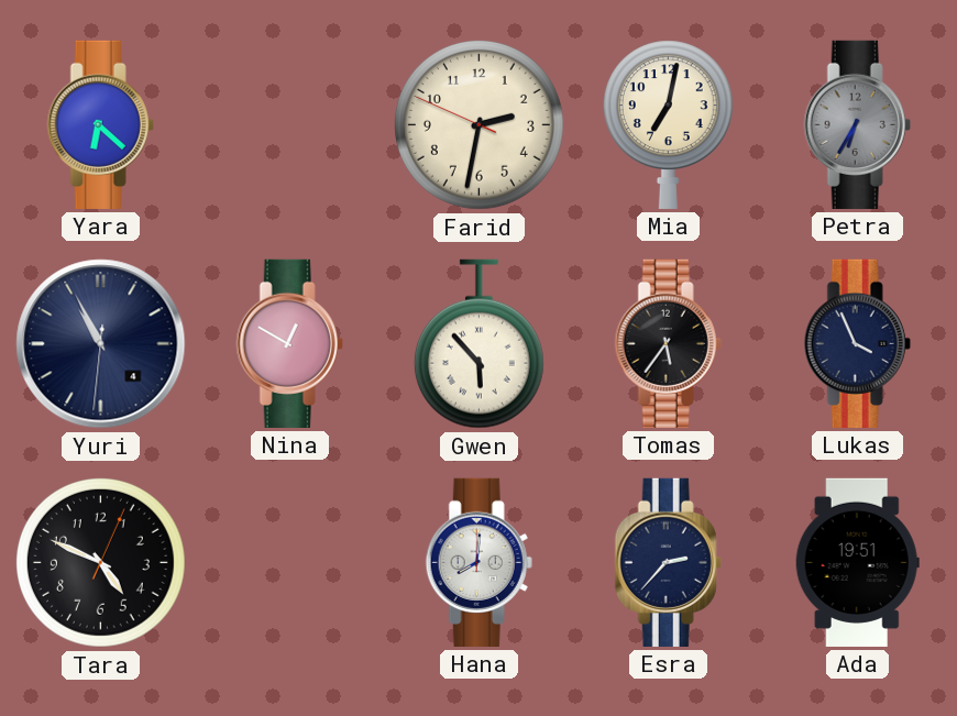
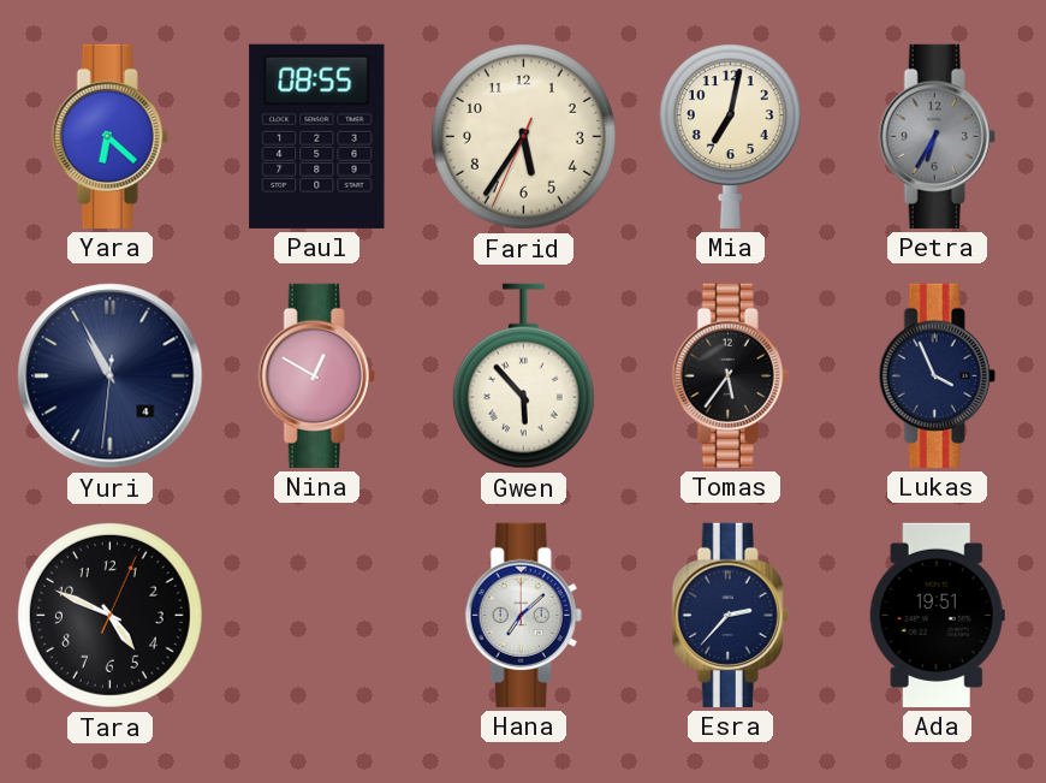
Paul: none -> 08:55
Farid: 2:31 -> 5:35
Hana: 8:01 -> 7:08
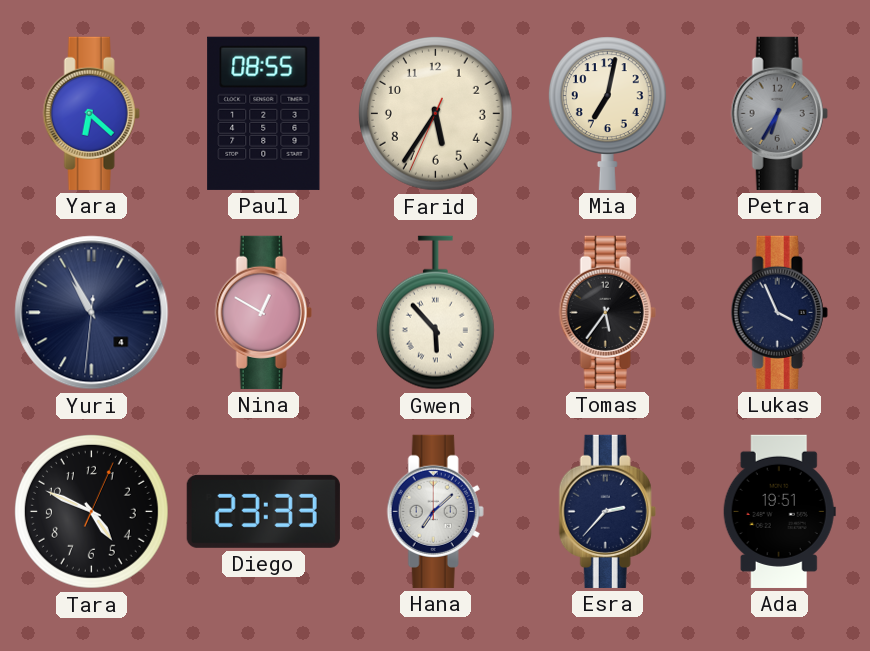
Diego: none -> 23:33
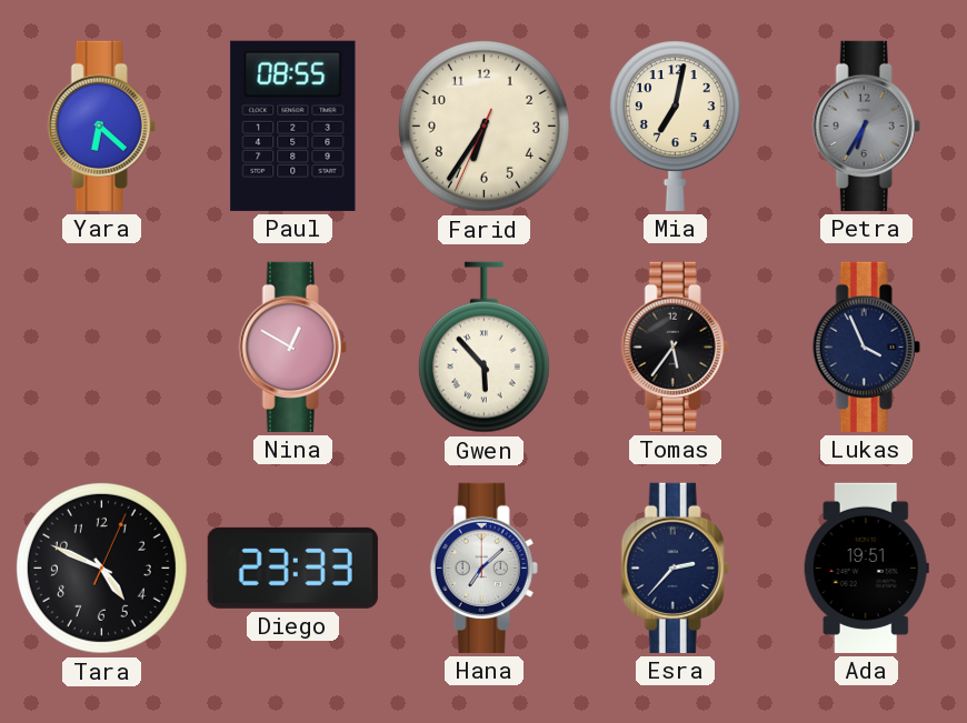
Farid: 5:35 -> 6:35
Yuri: 10:55 -> none
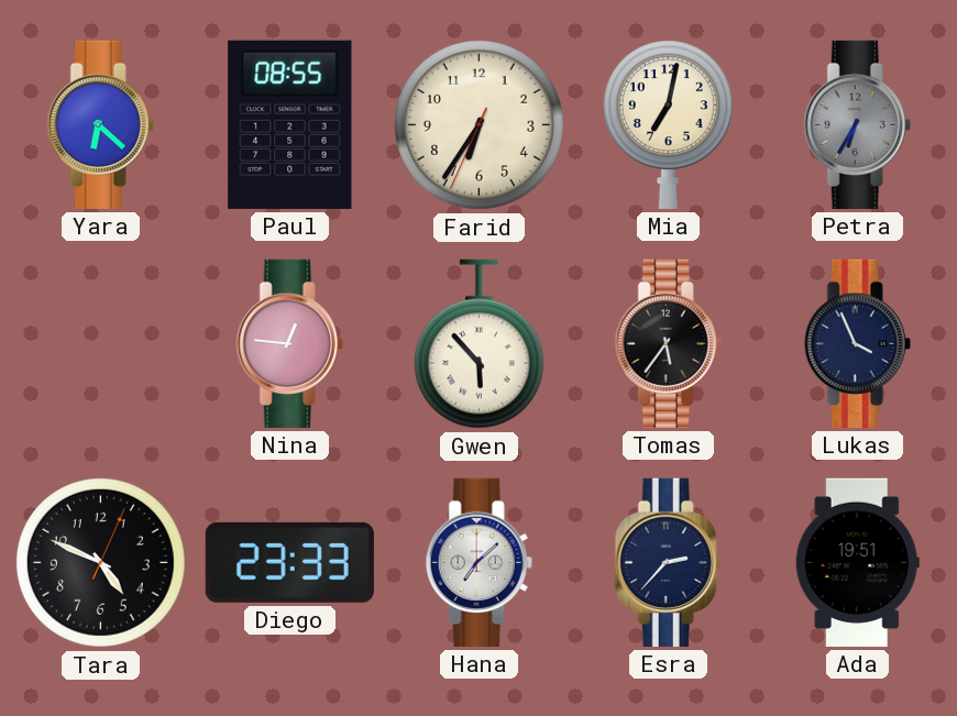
Nina: 12:50 -> 12:46
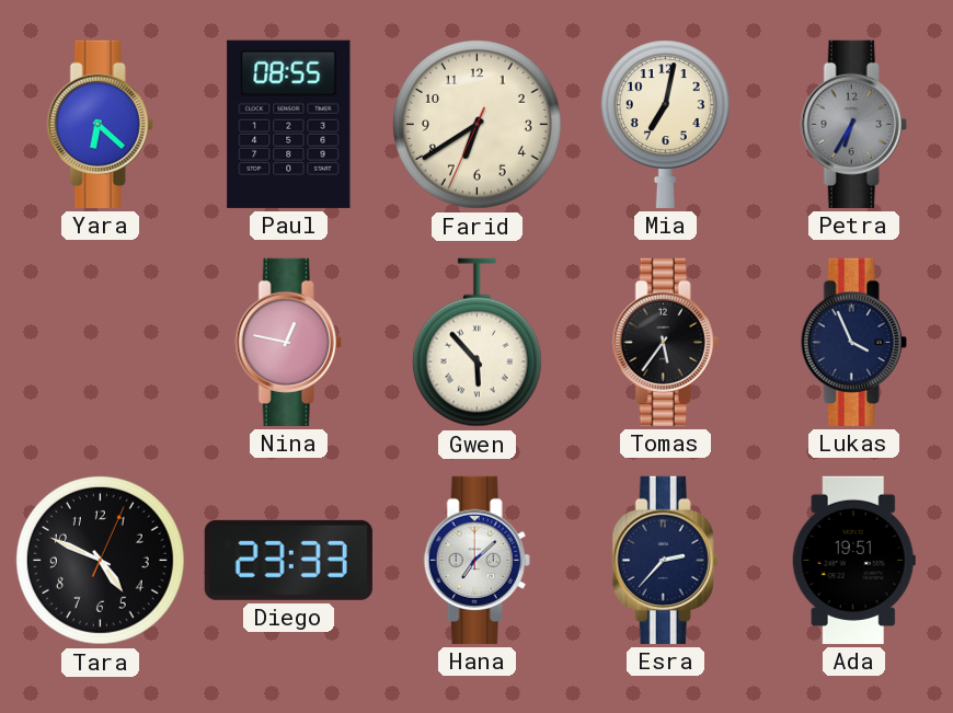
Farid: 6:35 -> 6:39
Nina: 12:46 -> 12:47
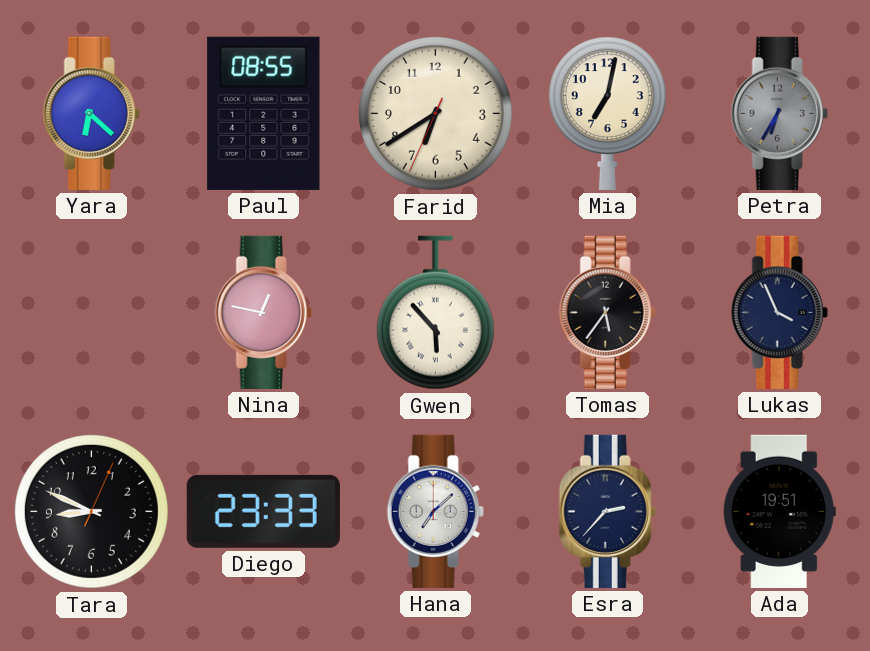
Tara: 4:49 -> 8:49
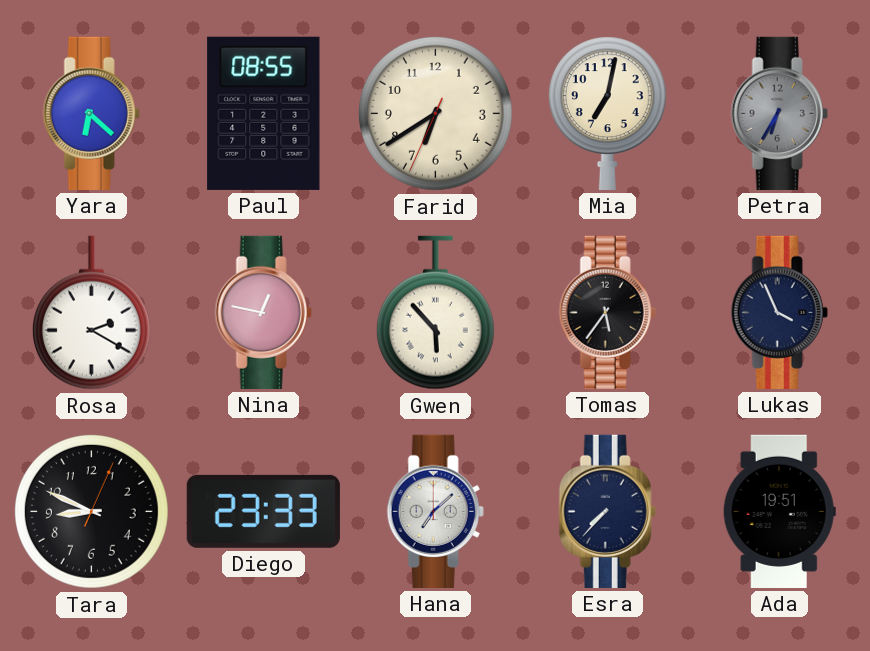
Rosa: none -> 2:20
Esra: 2:37 -> 7:37
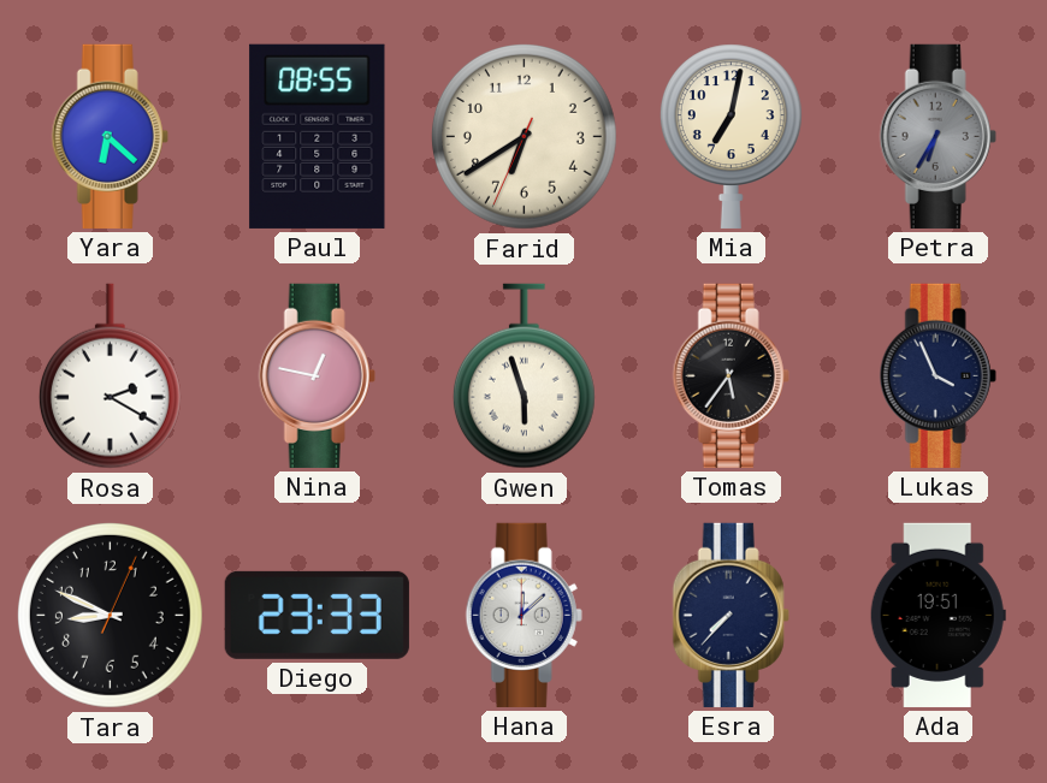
Gwen: 5:53 -> 5:57
Hana: 7:08 -> 12:08
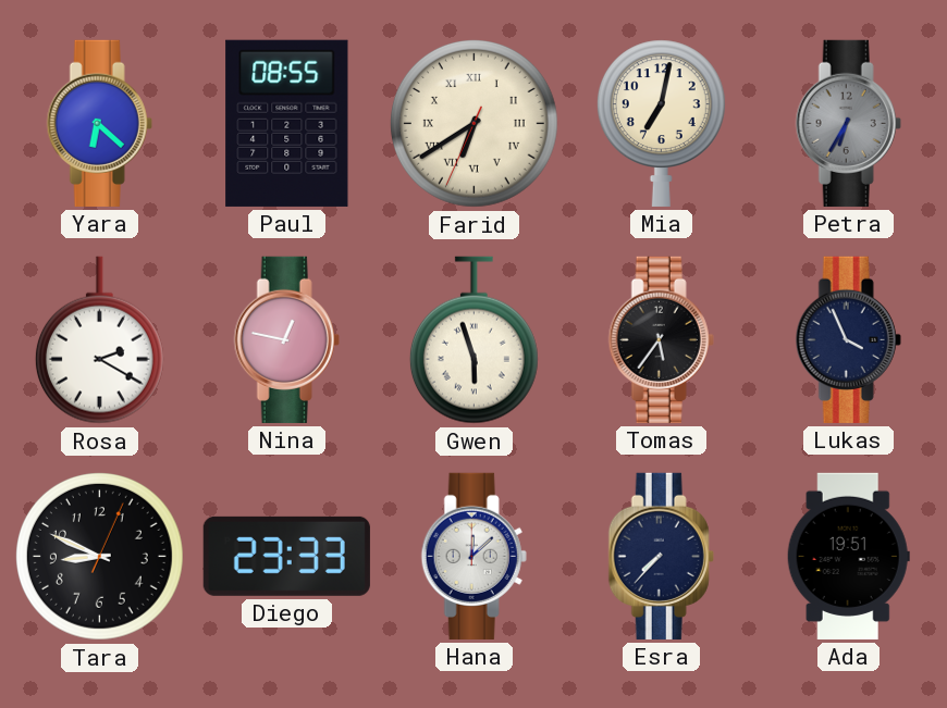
Farid numerals: Arabic -> Roman
